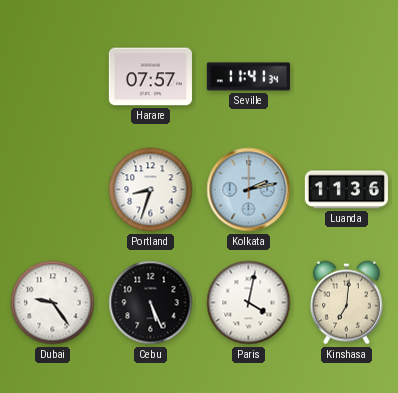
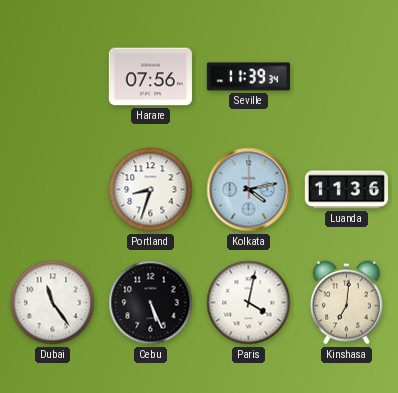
Harare: 07:57 -> 07:56
Seville: 11:41 -> 11:39
Kolkata: 2:13 -> 4:13
Dubai: 9:24 -> 11:24
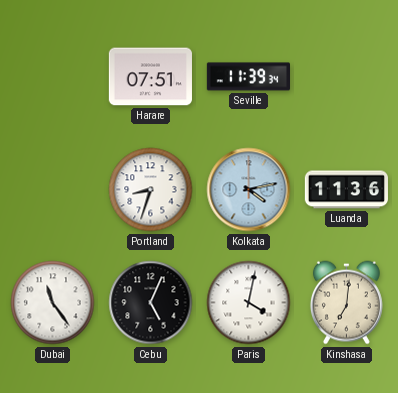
Harare: 07:56 -> 07:51
Cebu: 5:26 -> 5:04
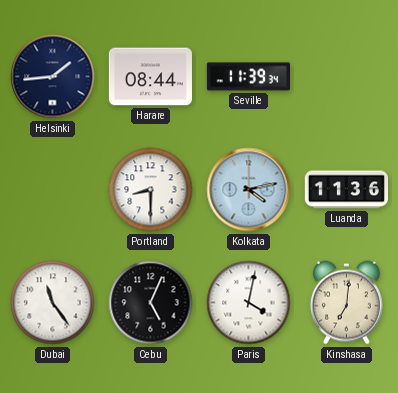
Helsinki: none -> 1:44
Harare: 07:51 -> 08:44
Portland: 8:33 -> 8:30
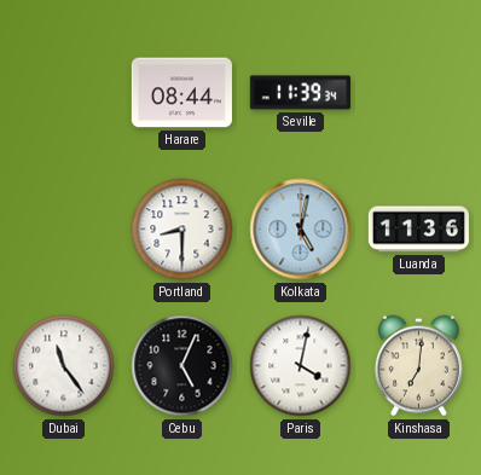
Helsinki: 1:44 -> none
Kolkata: 4:13 -> 5:02
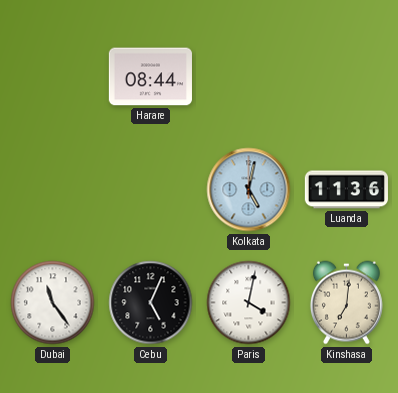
Seville: 11:39 -> none
Portland: 8:30 -> none
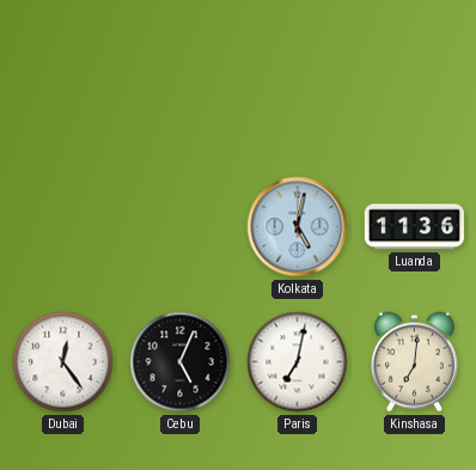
Harare: 08:44 -> none
Dubai: 11:24 -> 12:24
Paris: 4:02 -> 7:02
